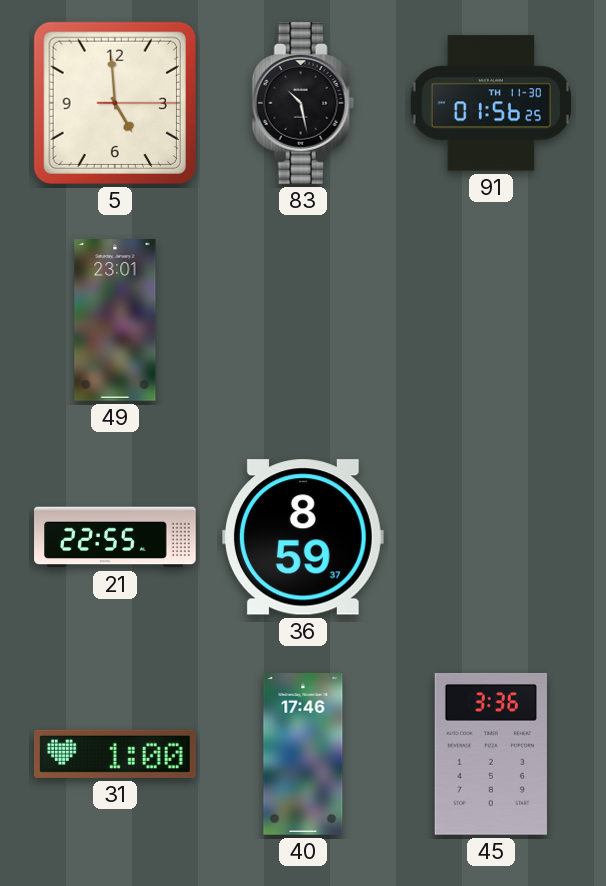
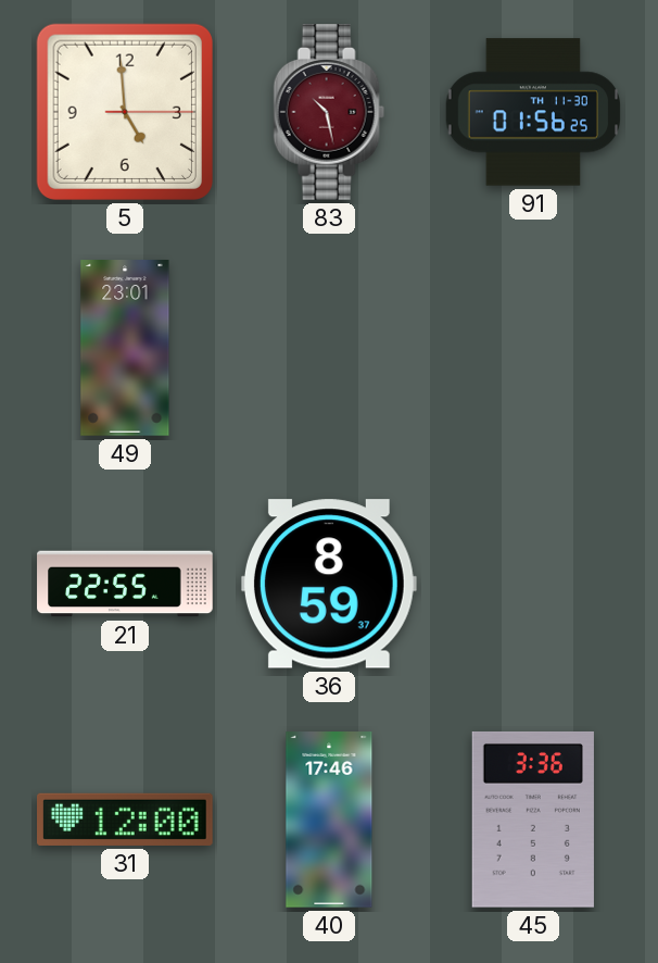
83 dial: black -> burgundy
31: 1:00 -> 12:00
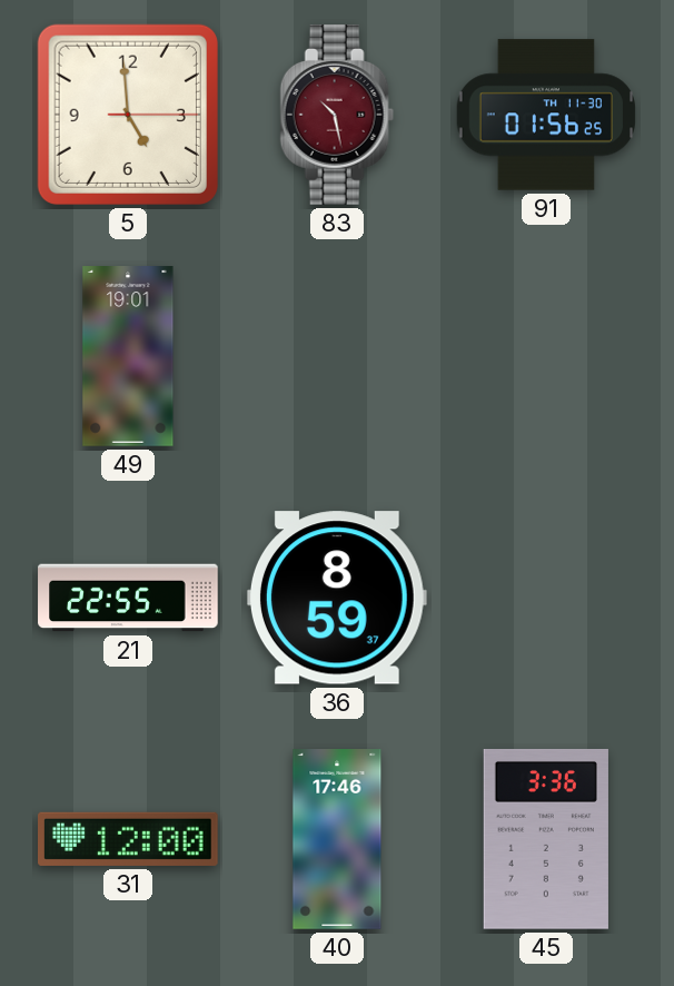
49: 23:01 -> 19:01
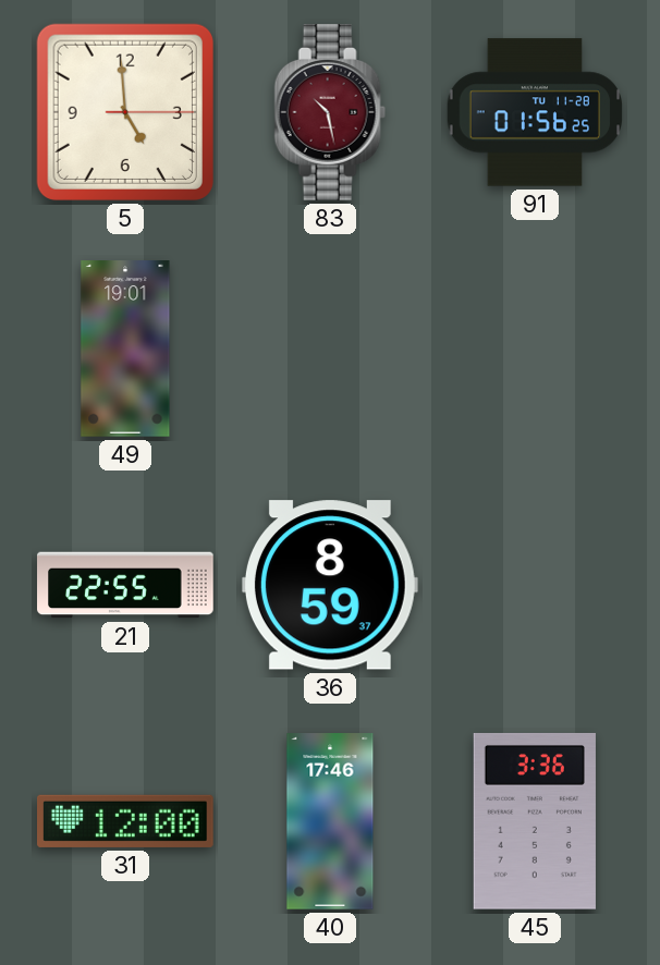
91 date: TH 11-30 -> TU 11-28
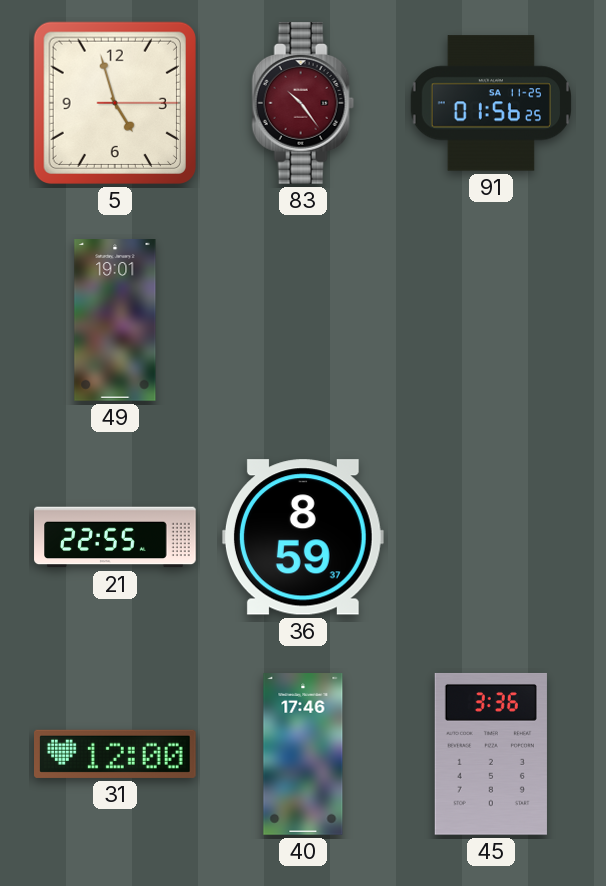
5: 4:59 -> 4:57
83: 10:28 -> 10:24
91 date: TU 11-28 -> SA 11-25
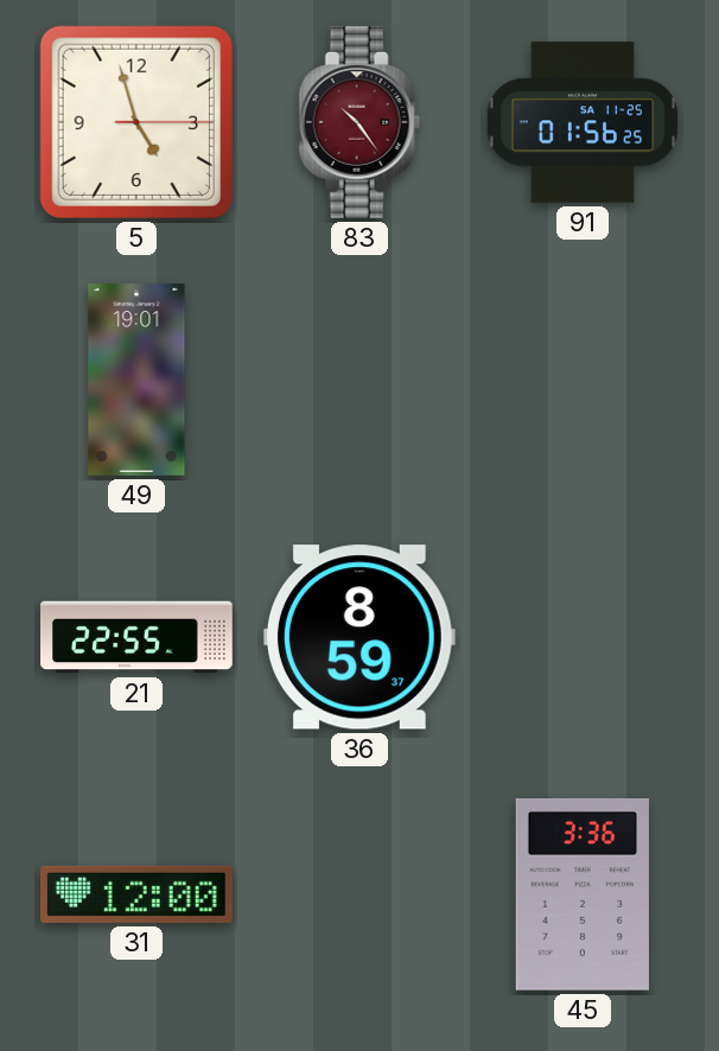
40: 17:46 -> none
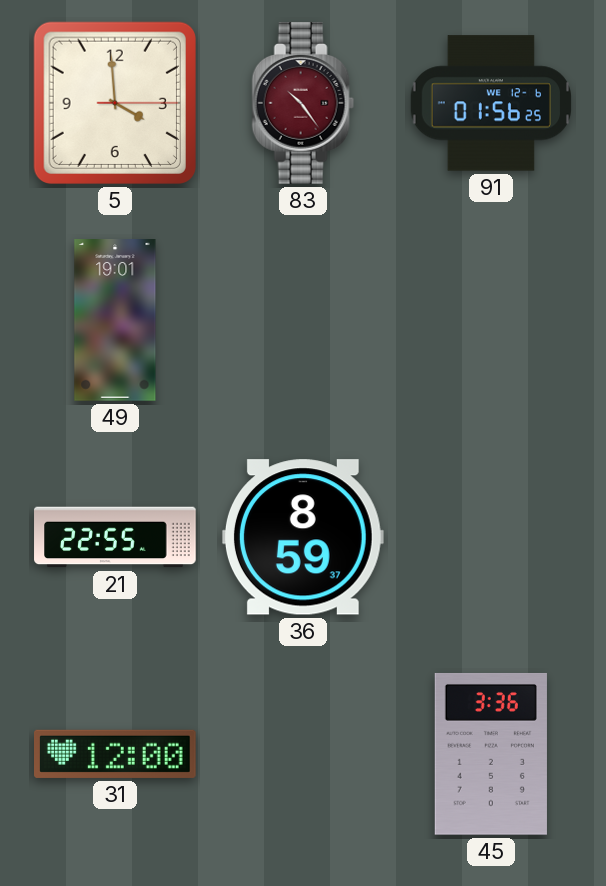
5: 4:57 -> 3:59
91 date: SA 11-25 -> WE 12-6
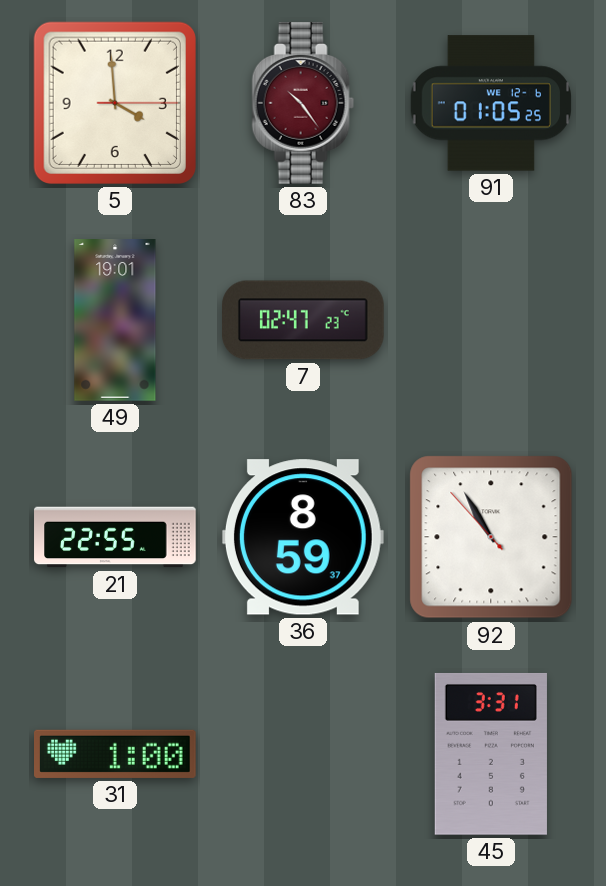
91: 01:56 -> 01:05
7: none -> 02:47
92: none -> 10:54
31: 12:00 -> 1:00
45: 3:36 -> 3:31
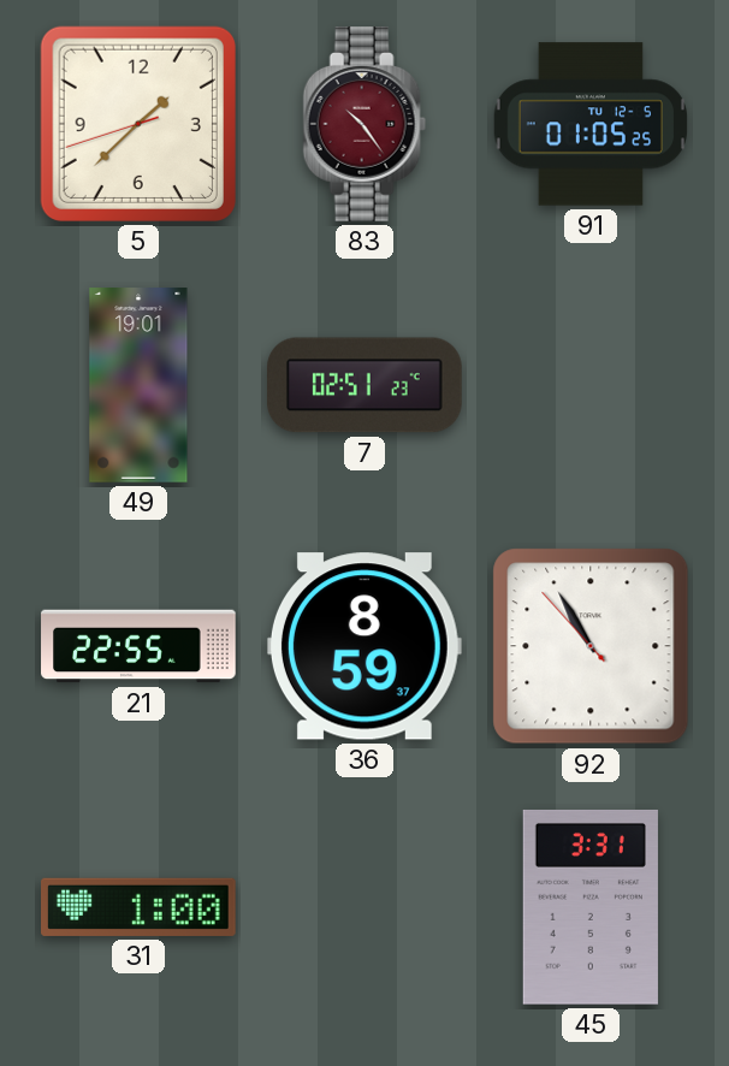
5: 3:59 -> 1:37
91 date: WE 12-6 -> TU 12-5
7: 02:47 -> 02:51
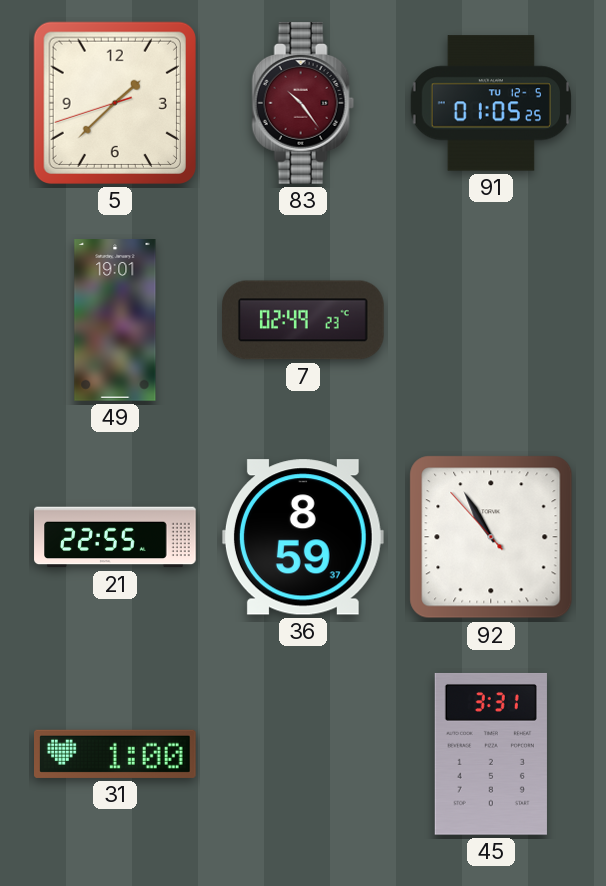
7: 02:51 -> 02:49
